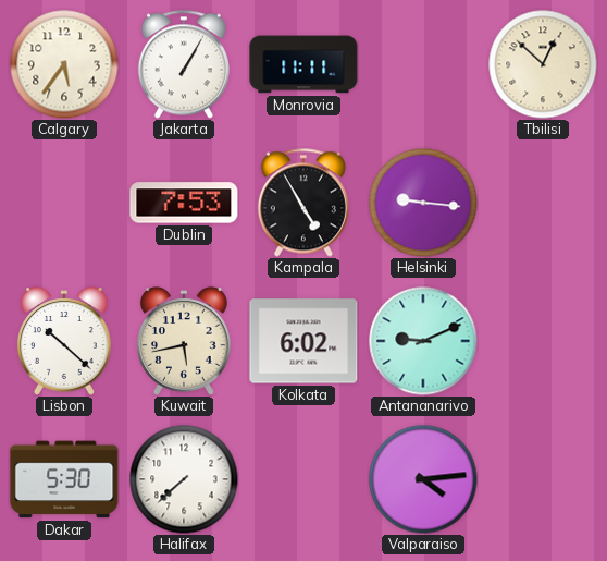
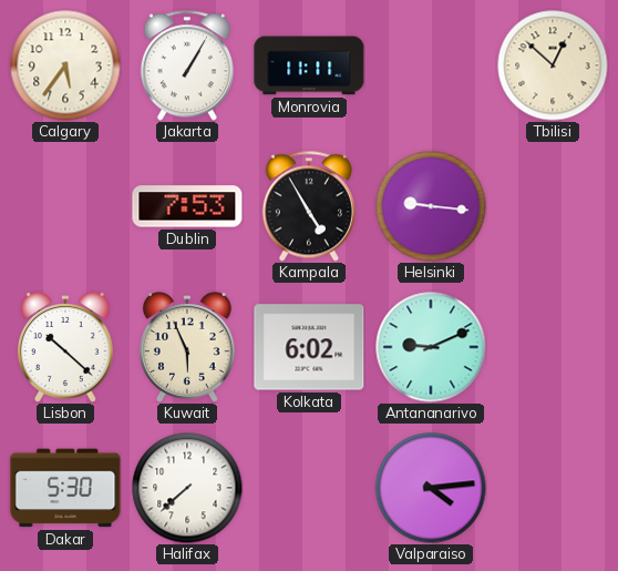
Kuwait: 5:43 -> 5:56
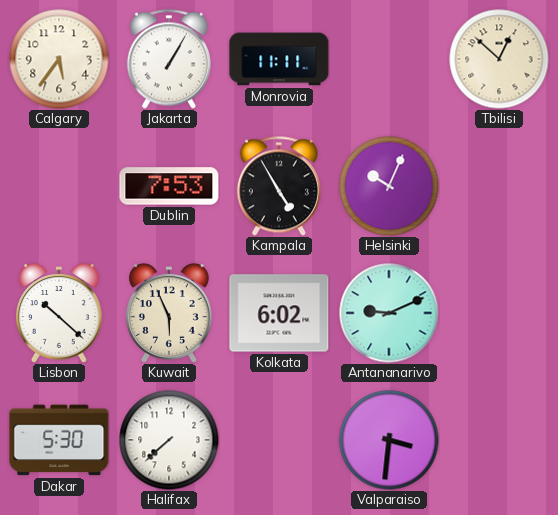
Helsinki: 9:16 -> 10:04
Valparaiso: 4:14 -> 3:31
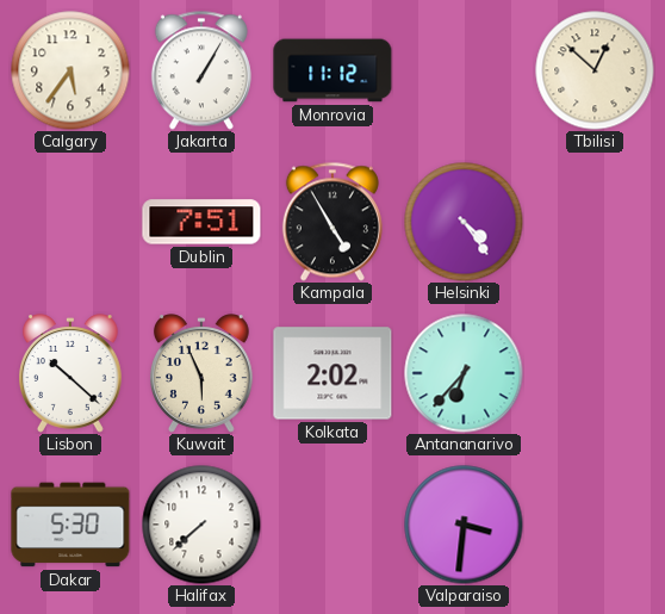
Monrovia: 11:11 -> 11:12
Dublin: 7:53 -> 7:51
Helsinki: 10:04 -> 4:24
Kolkata: 6:02 -> 2:02
Antananarivo: 9:11 -> 6:37
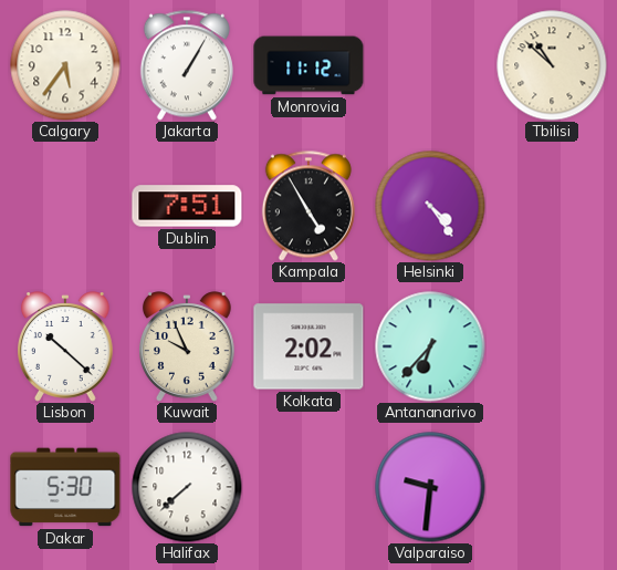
Tbilisi: 12:52 -> 10:52
Kuwait: 5:56 -> 9:56
Valparaiso: 3:31 -> 9:31
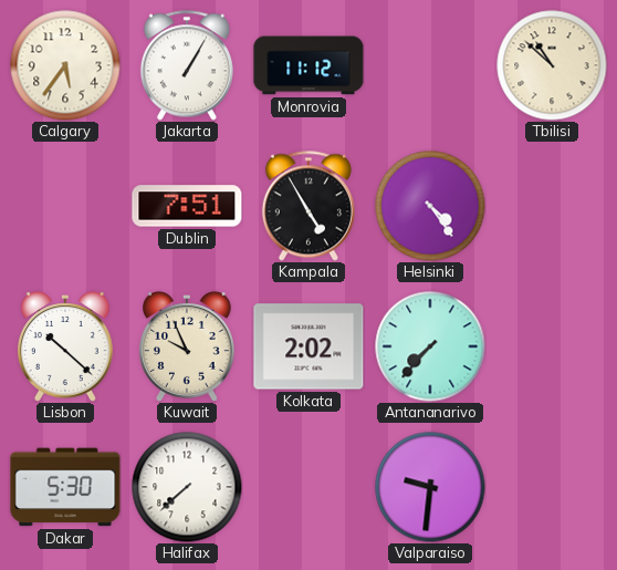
Antananarivo: 6:37 -> 7:37
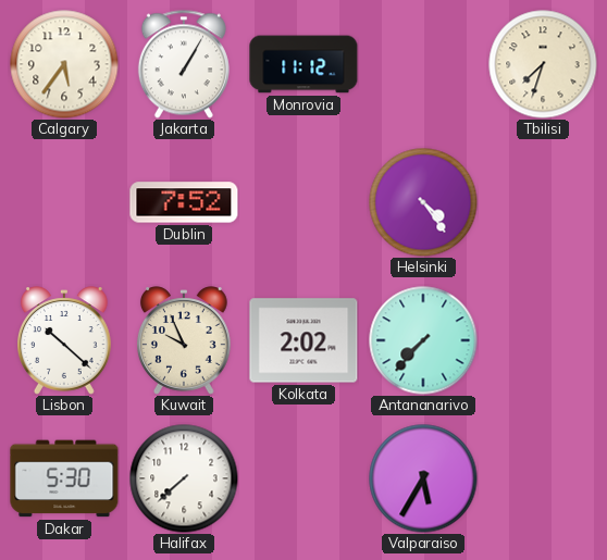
Tbilisi: 10:52 -> 7:33
Dublin: 7:51 -> 7:52
Kampala: 4:55 -> none
Valparaiso: 9:31 -> 5:35
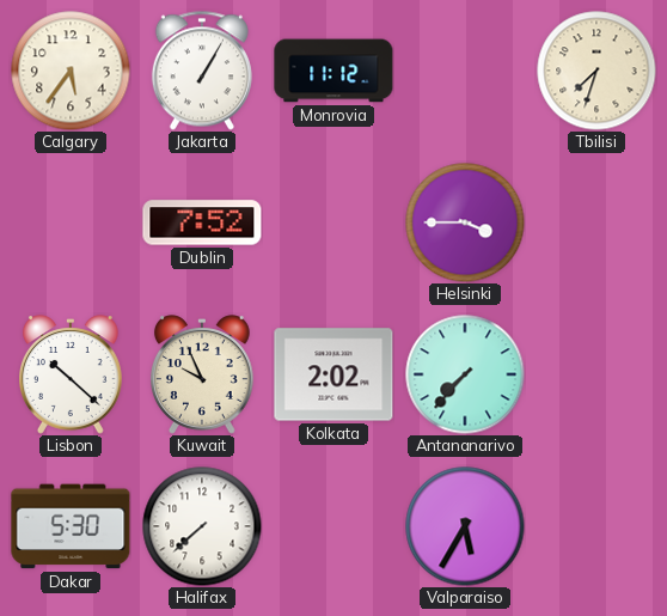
Helsinki: 4:24 -> 3:45
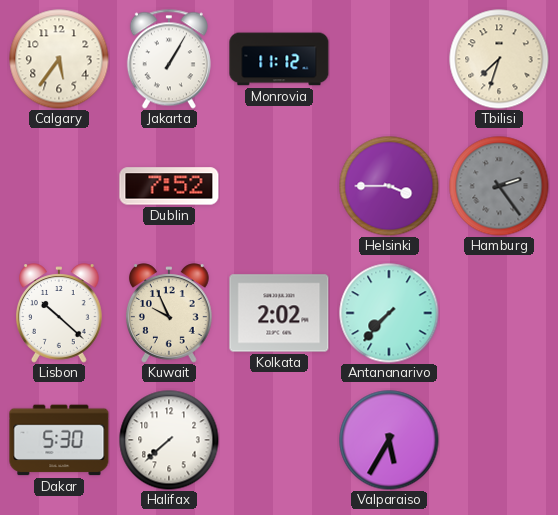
Hamburg: none -> 2:24
